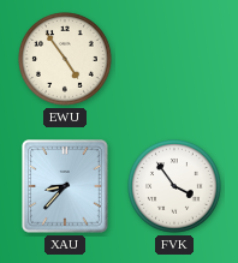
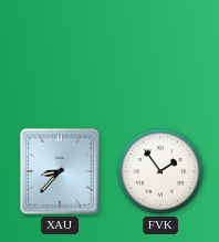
EWU: 4:54 -> none
FVK: 3:54 -> 1:54
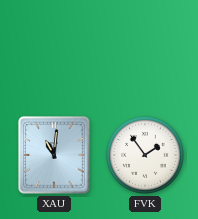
XAU: 8:37 -> 11:01
